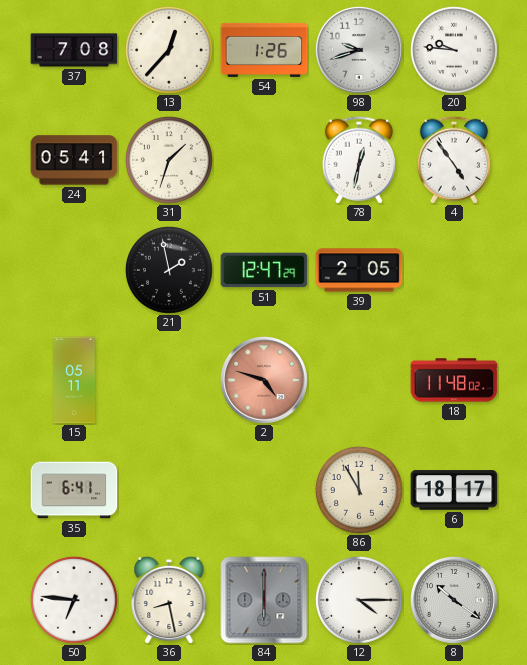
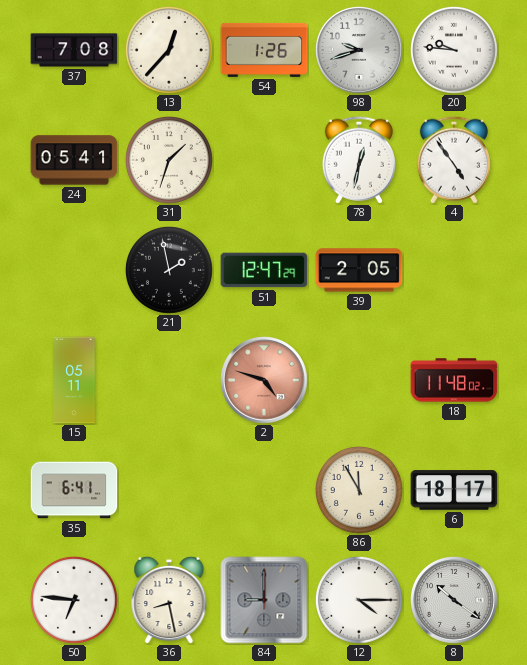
84: 6:00 -> 9:00
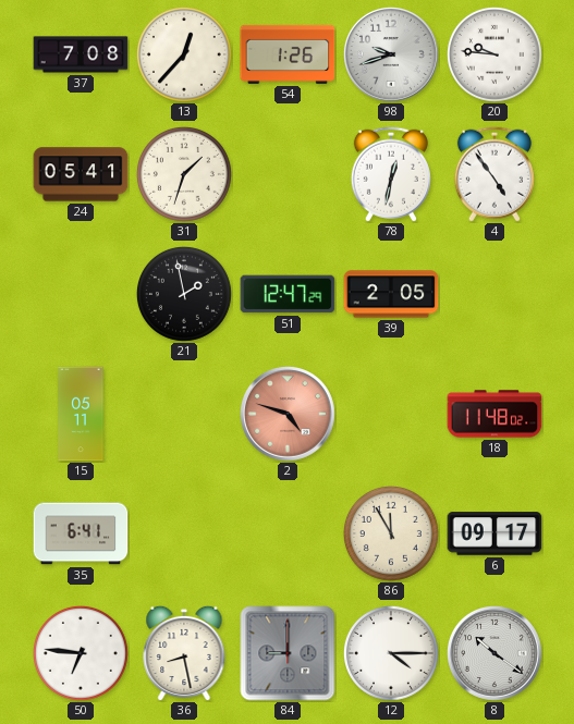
6: 18:17 -> 09:17
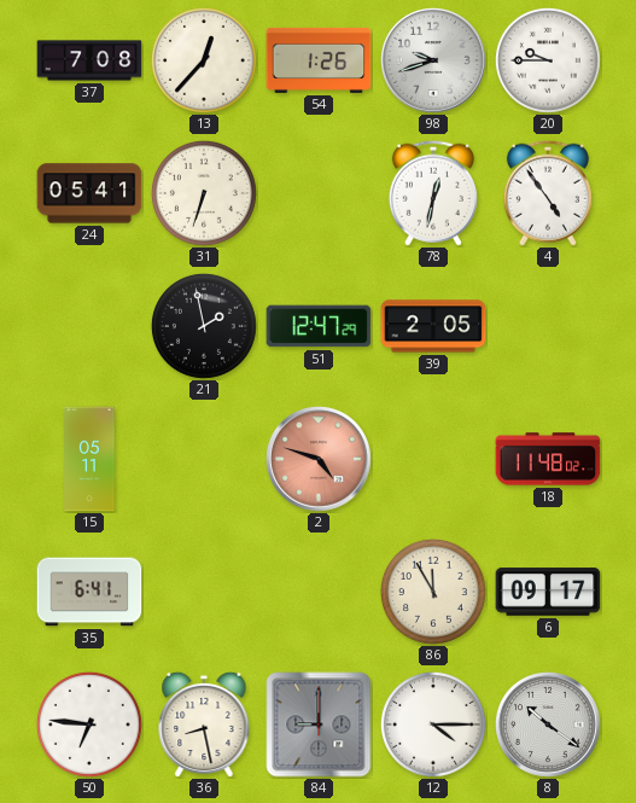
20: 9:46 -> 9:45
31: 1:33 -> 6:33
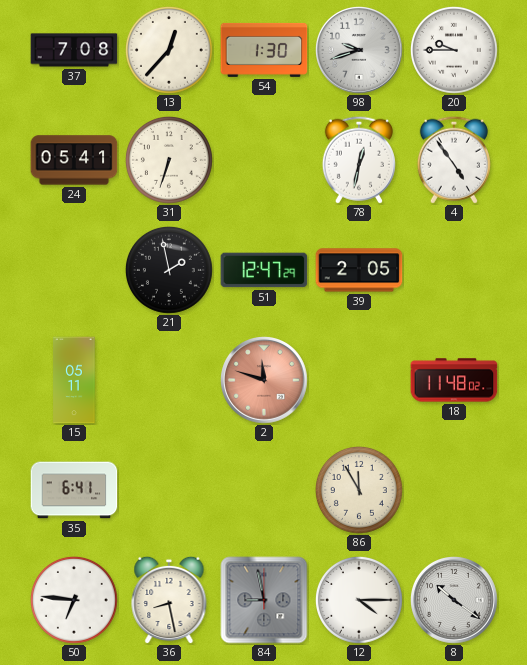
54: 1:26 -> 1:30
2: 4:48 -> 11:48
6: 09:17 -> none
84: 9:00 -> 8:58
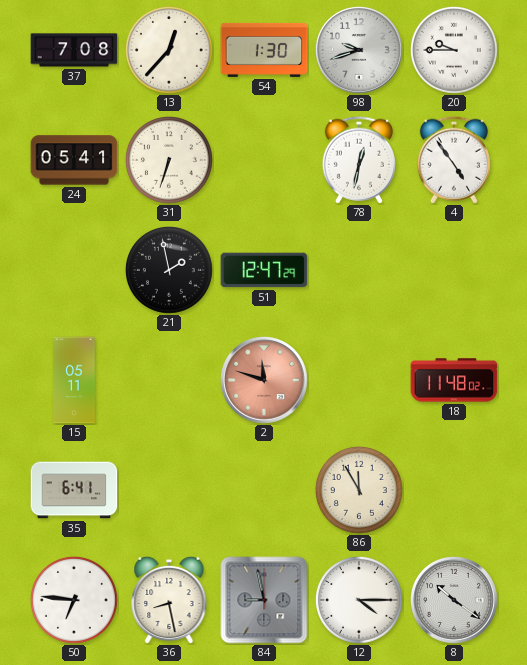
39: 2:05 -> none
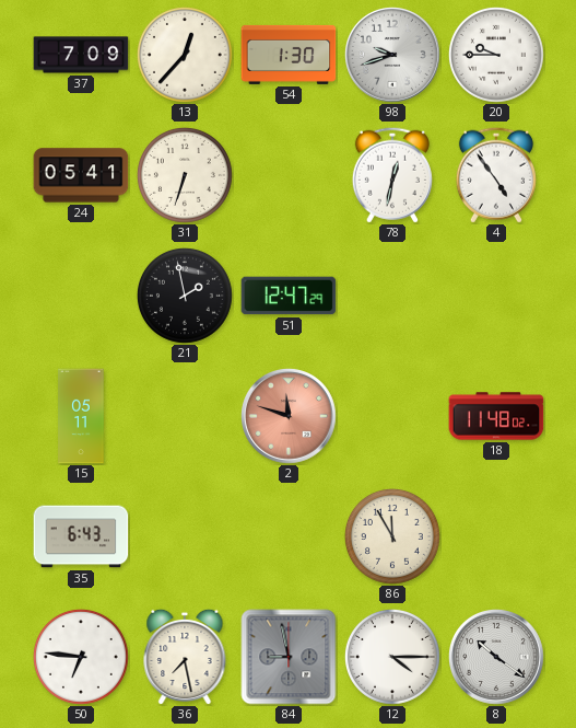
37: 7:08 -> 7:09
35: 6:41 -> 6:43
36: 8:28 -> 7:28
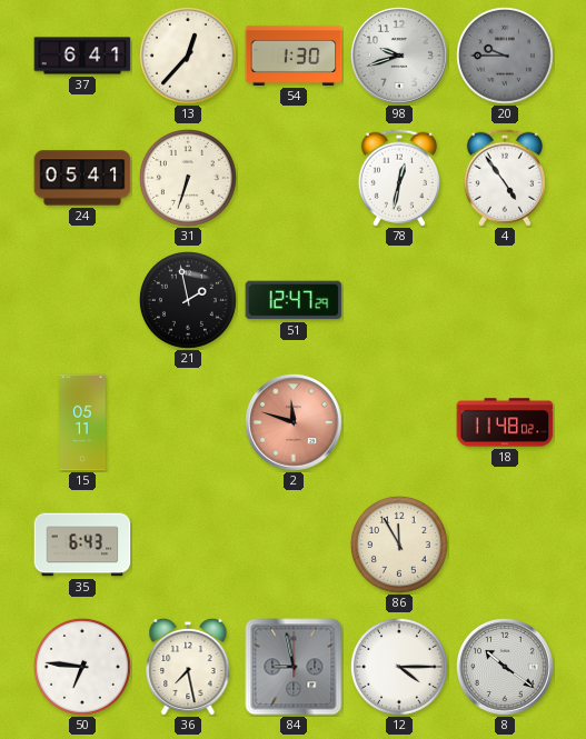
37: 7:09 -> 6:41
20 dial: white -> grey
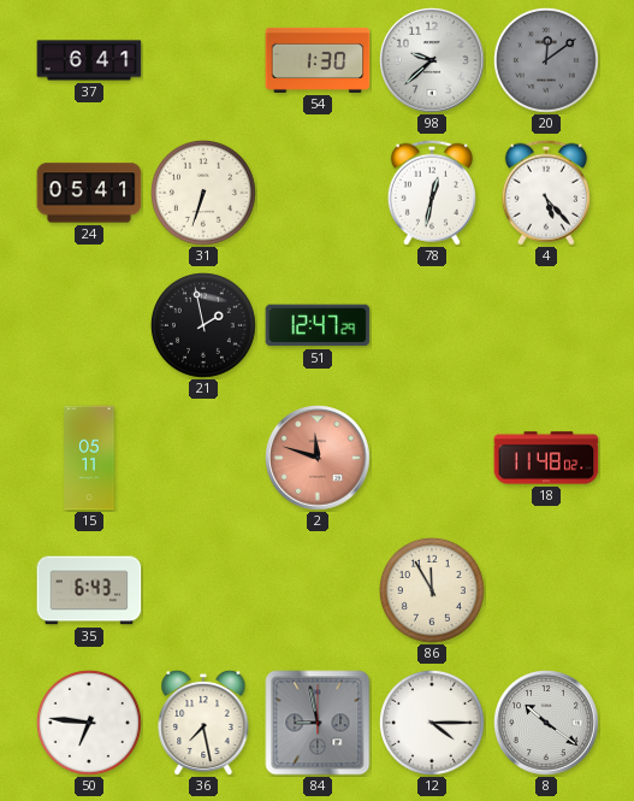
13: 12:37 -> none
98: 9:42 -> 9:38
20: 9:45 -> 12:09
4: 4:54 -> 5:23
